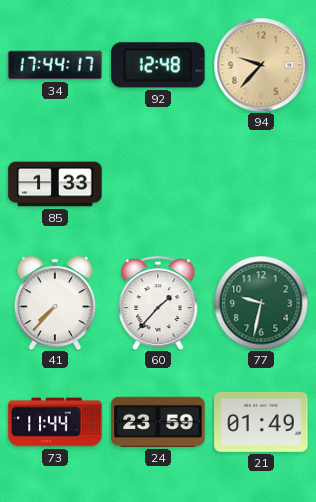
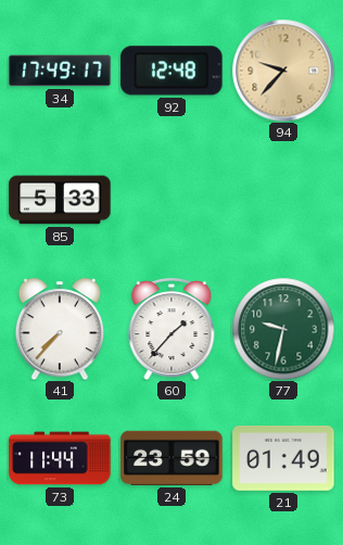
34: 17:44 -> 17:49
85: 1:33 -> 5:33
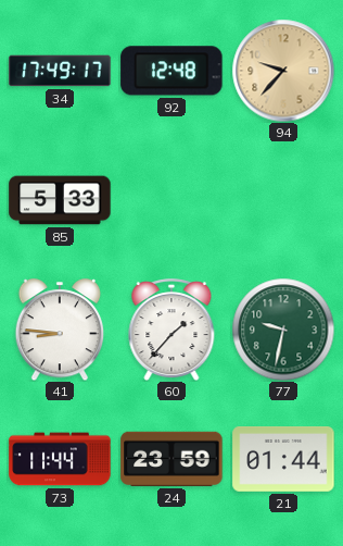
41: 7:37 -> 8:46
21: 01:49 -> 01:44
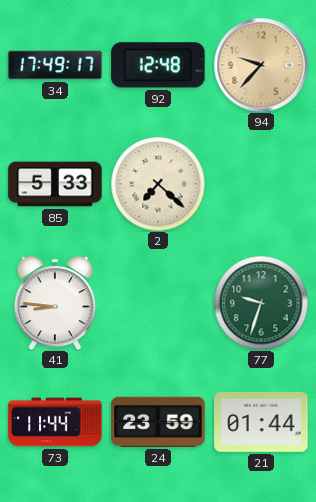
2: none -> 7:22
60: 1:37 -> none
77: 9:32 -> 9:33
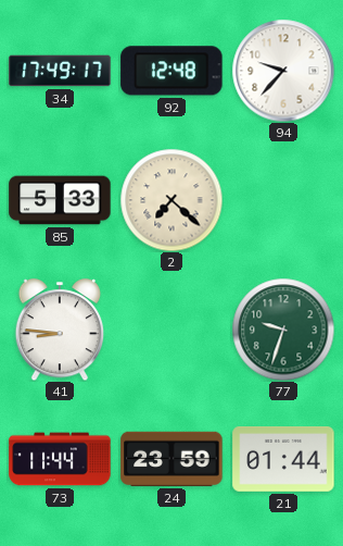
94 dial: champagne -> white
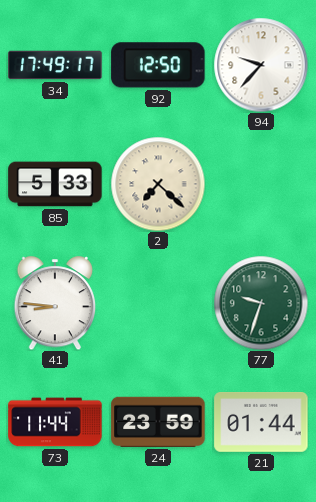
92: 12:48 -> 12:50
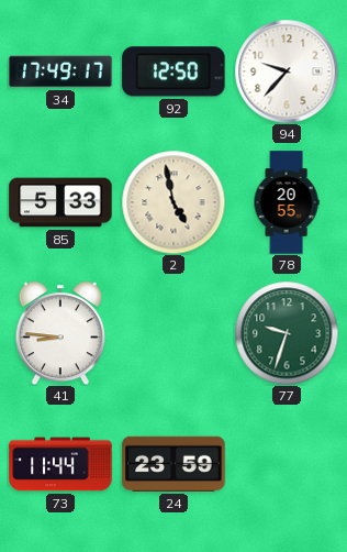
2: 7:22 -> 4:58
78: none -> 20:55
21: 01:44 -> none
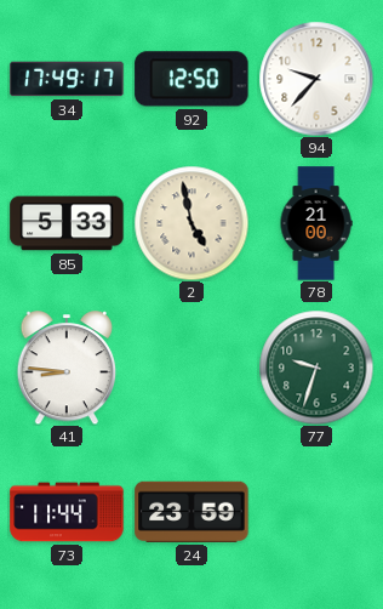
78: 20:55 -> 21:00
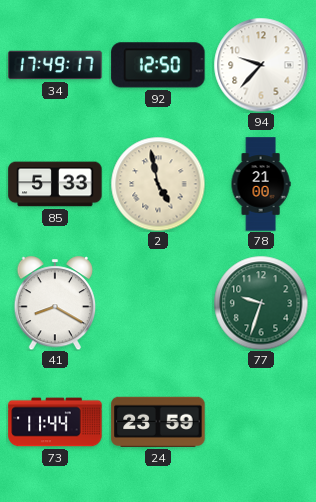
41: 8:46 -> 8:20
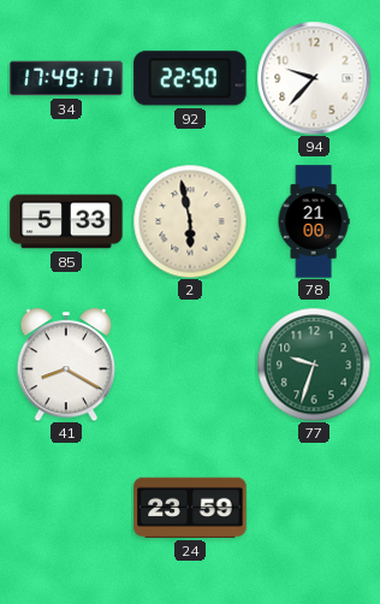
92: 12:50 -> 22:50
2: 4:58 -> 5:58
73: 11:44 -> none
